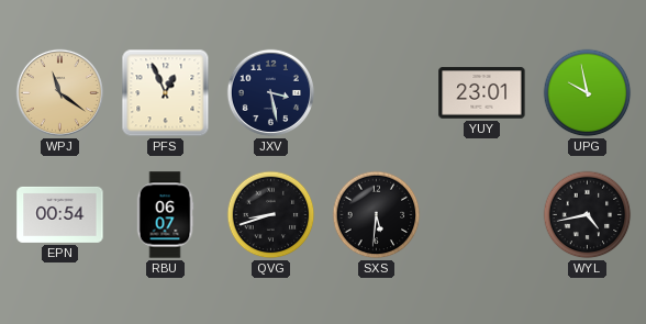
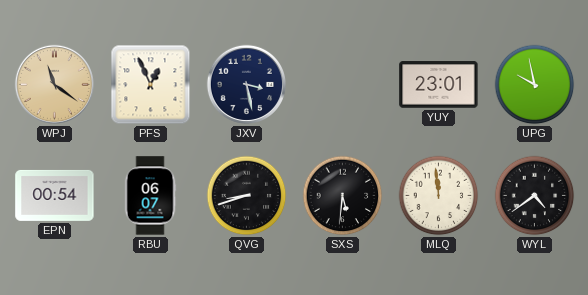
MLQ: none -> 11:59
WYL: 4:43 -> 4:39
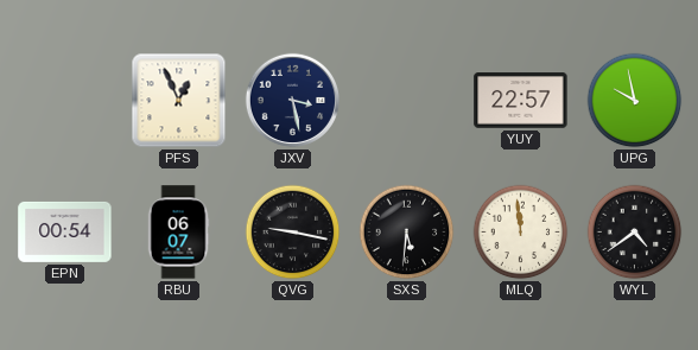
WPJ: 11:21 -> none
YUY: 23:01 -> 22:57
QVG: 8:42 -> 9:17
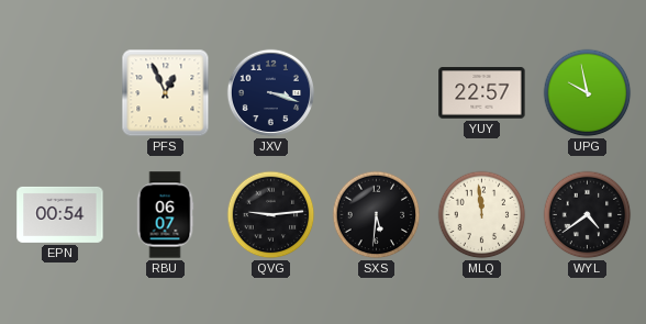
JXV: 3:28 -> 3:18
QVG: 9:17 -> 9:14
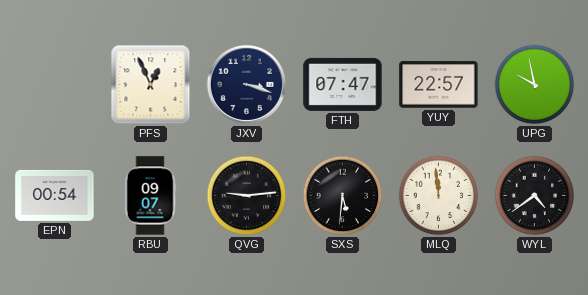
FTH: none -> 07:47
RBU: 06:07 -> 09:07
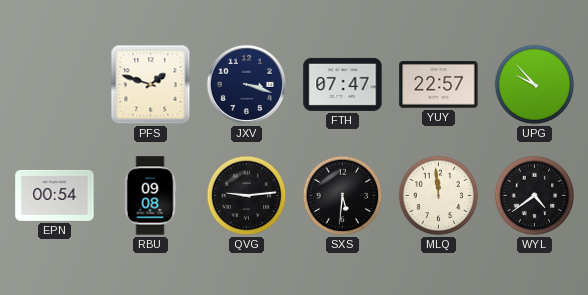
PFS: 12:56 -> 1:48
UPG: 9:58 -> 9:53
RBU: 09:07 -> 09:08
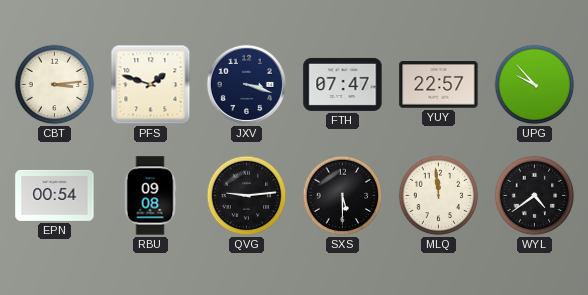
CBT: none -> 3:14
SXS: 5:31 -> 5:30
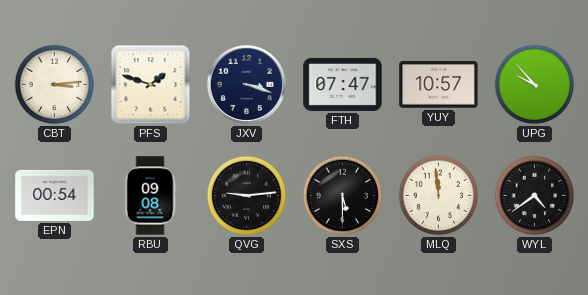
YUY: 22:57 -> 10:57
